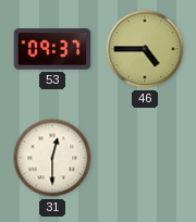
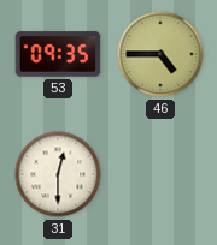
53: 09:37 -> 09:35
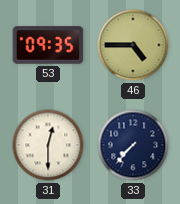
33: none -> 7:37
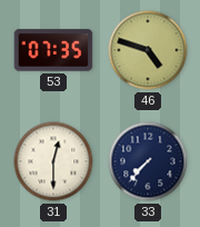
53: 09:35 -> 07:35
46: 4:45 -> 4:48
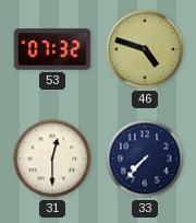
53: 07:35 -> 07:32
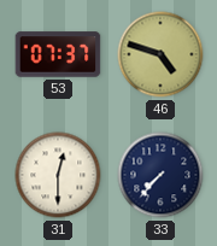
53: 07:32 -> 07:37
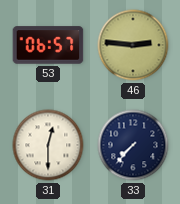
53: 07:37 -> 06:57
46: 4:48 -> 2:46
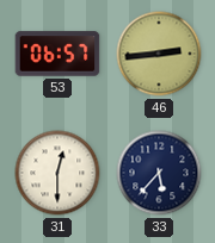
46: 2:46 -> 2:44
33: 7:37 -> 5:37
